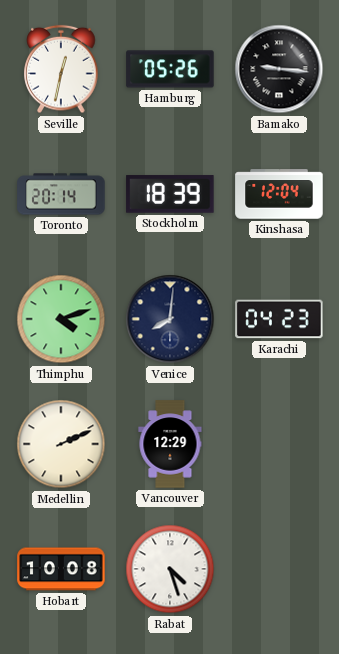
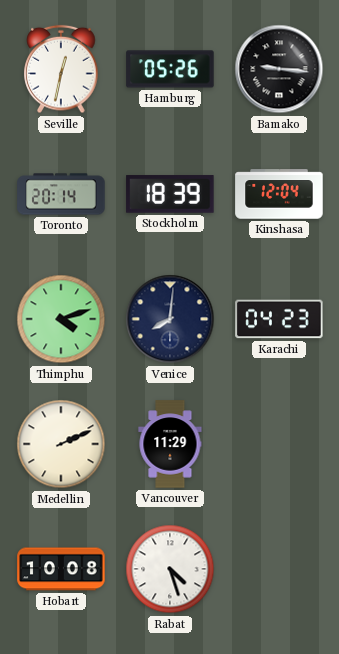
Vancouver: 12:29 -> 11:29
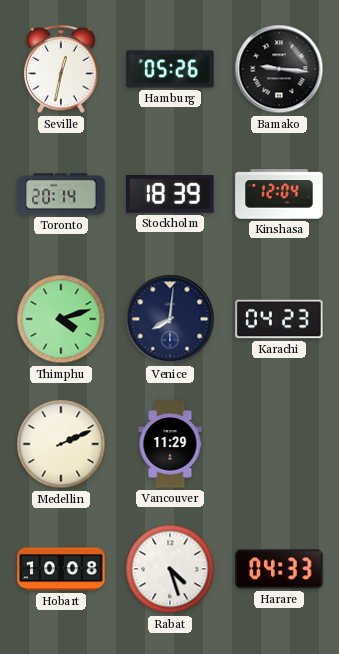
Harare: none -> 04:33
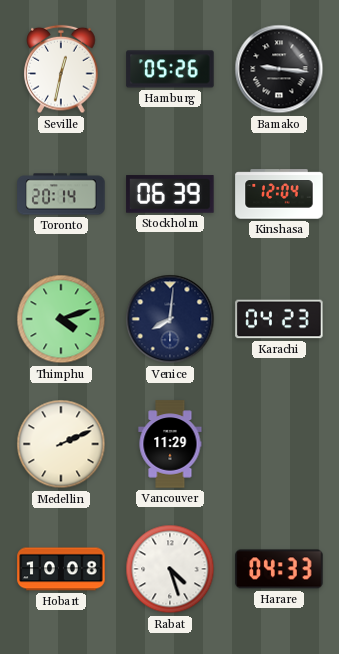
Stockholm: 18:39 -> 06:39
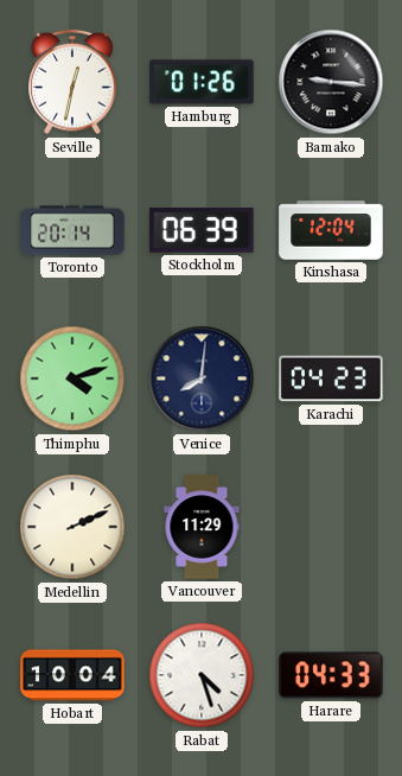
Hamburg: 05:26 -> 01:26
Hobart: 10:08 -> 10:04
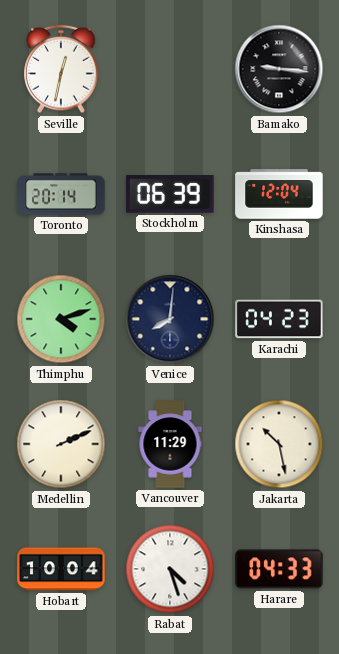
Hamburg: 01:26 -> none
Jakarta: none -> 10:28
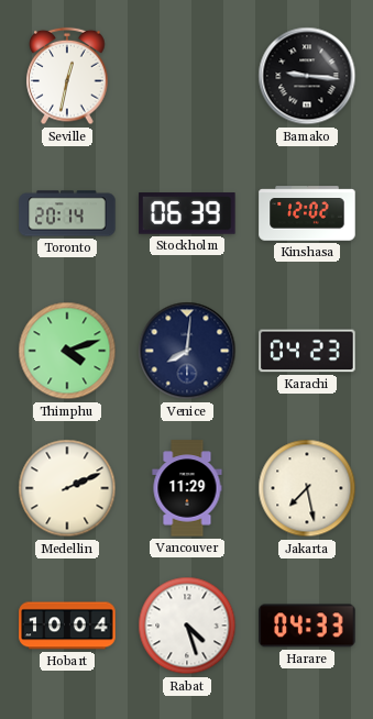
Kinshasa: 12:04 -> 12:02
Jakarta: 10:28 -> 7:28
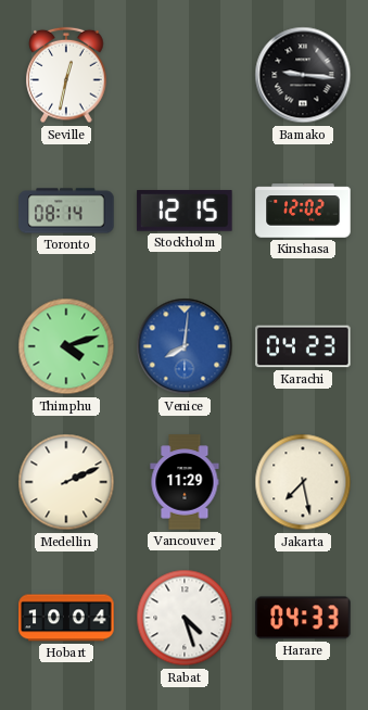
Toronto: 20:14 -> 08:14
Stockholm: 06:39 -> 12:15
Venice dial: navy -> blue
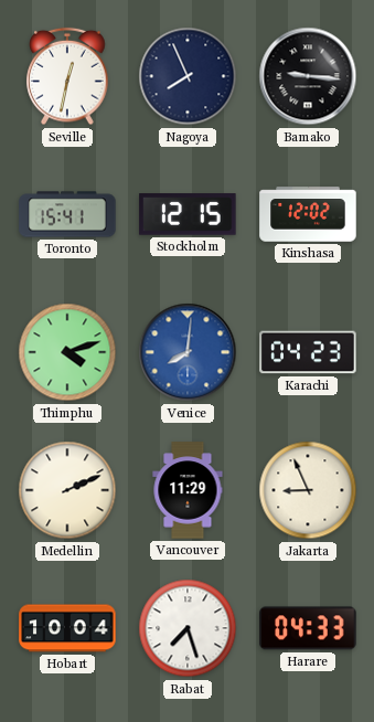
Nagoya: none -> 7:56
Toronto: 08:14 -> 15:41
Jakarta: 7:28 -> 8:56
Rabat: 4:27 -> 7:27
